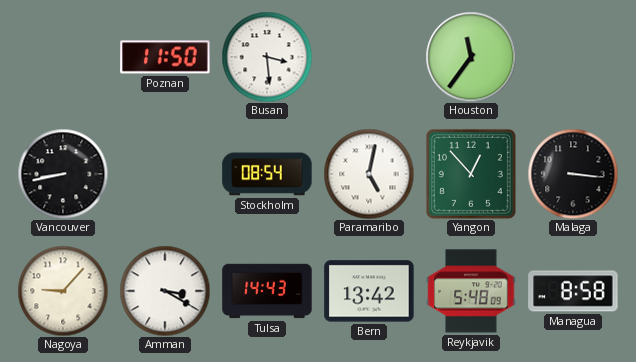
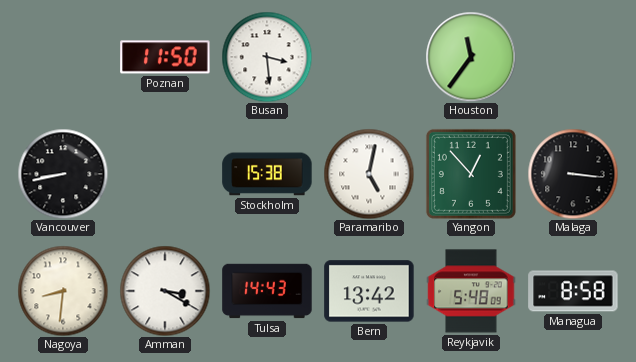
Stockholm: 08:54 -> 15:38
Nagoya: 9:07 -> 8:31
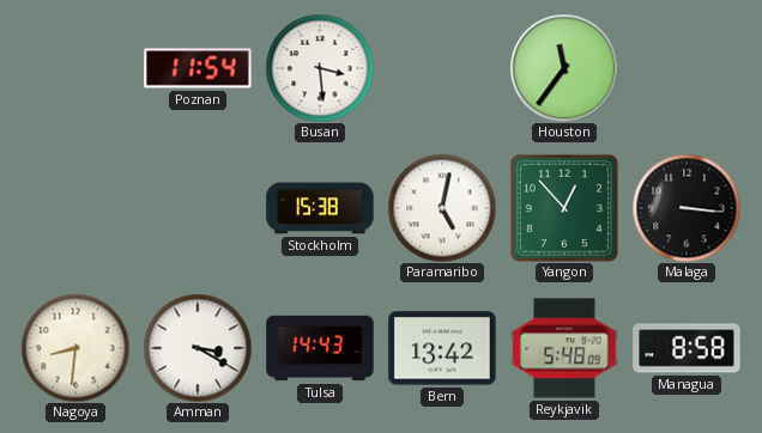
Poznan: 11:50 -> 11:54
Vancouver: 8:43 -> none
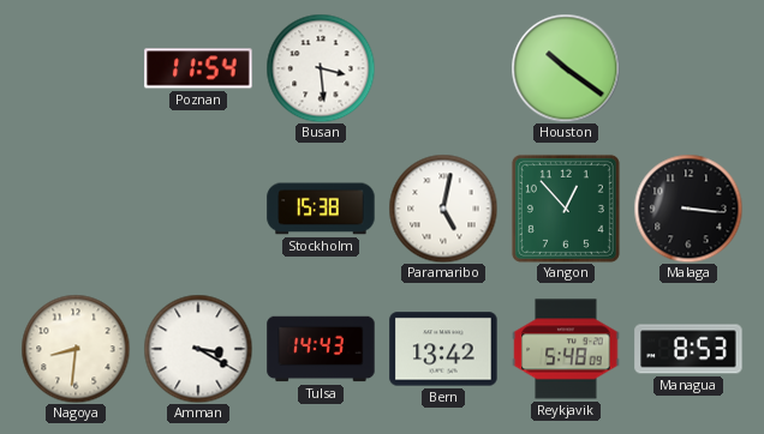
Houston: 11:36 -> 10:21
Managua: 8:58 -> 8:53
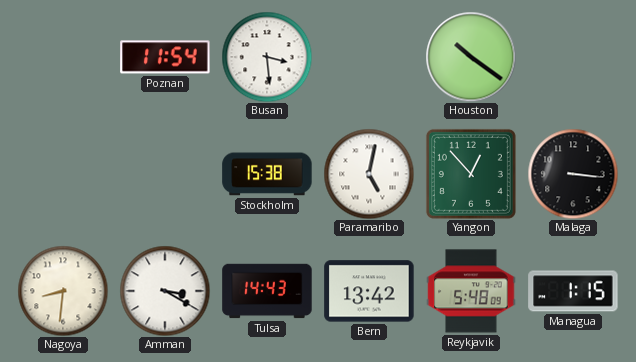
Managua: 8:53 -> 1:15
